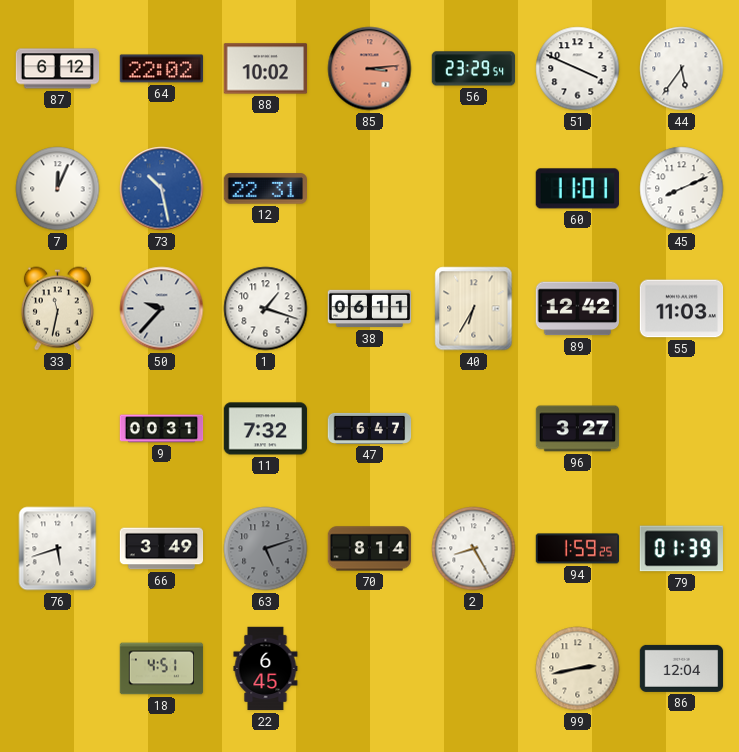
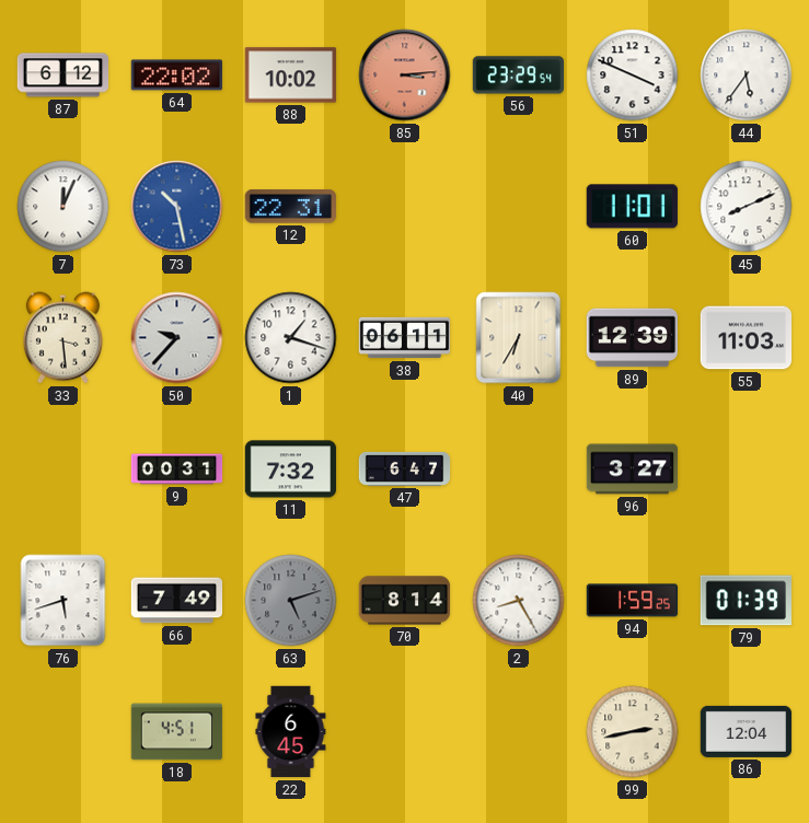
33: 11:32 -> 3:29
89: 12:42 -> 12:39
66: 3:49 -> 7:49
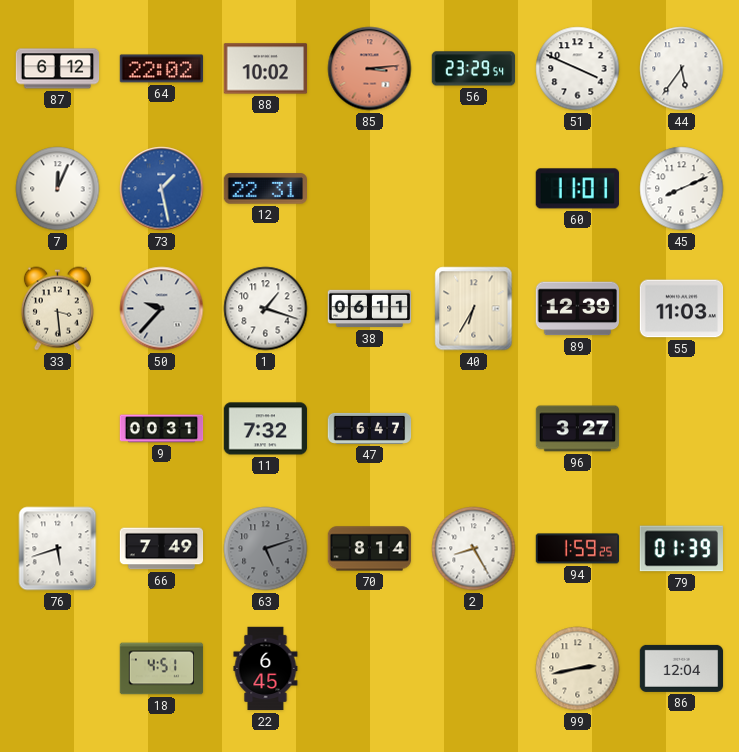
73: 10:28 -> 1:28
